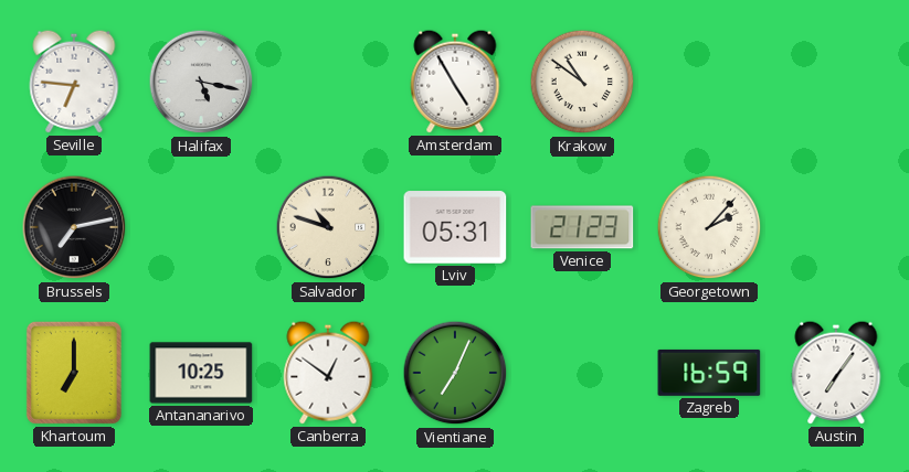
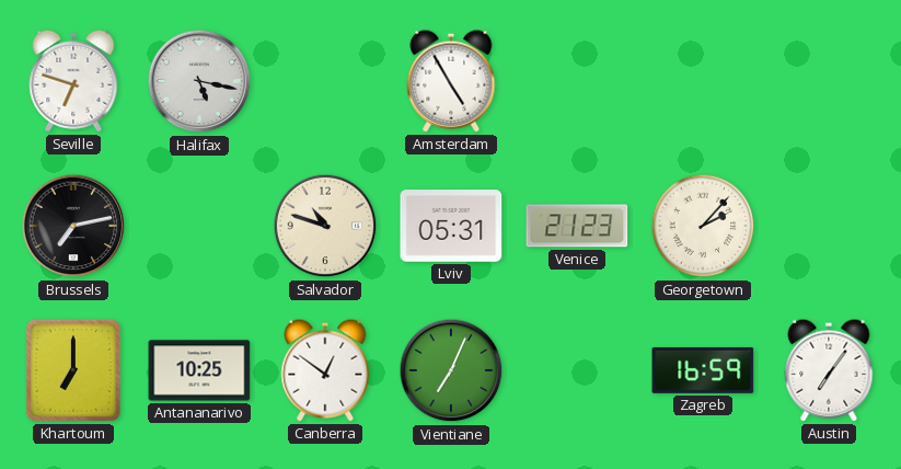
Seville: 6:46 -> 6:48
Krakow: 10:51 -> none
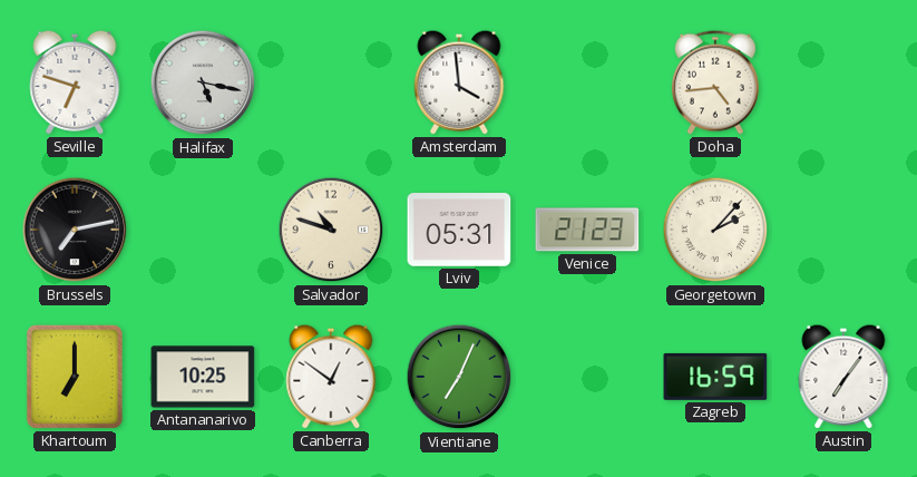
Amsterdam: 4:55 -> 3:59
Doha: none -> 4:44
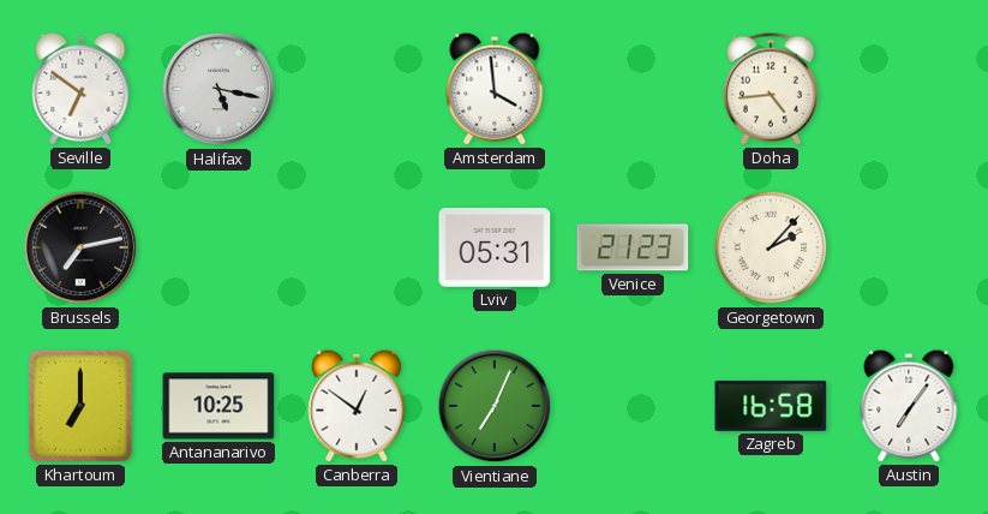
Seville: 6:48 -> 6:51
Salvador: 10:48 -> none
Zagreb: 16:59 -> 16:58
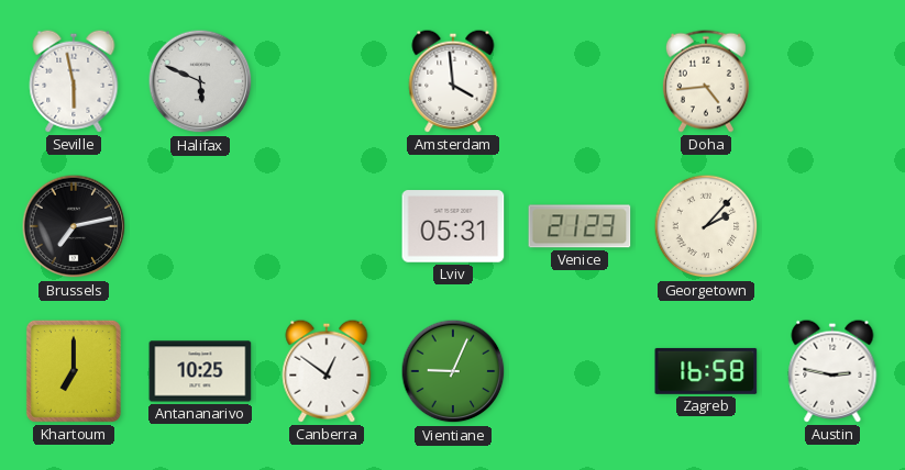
Seville: 6:51 -> 5:58
Halifax: 5:17 -> 5:49
Vientiane: 7:04 -> 9:04
Austin: 7:06 -> 2:47
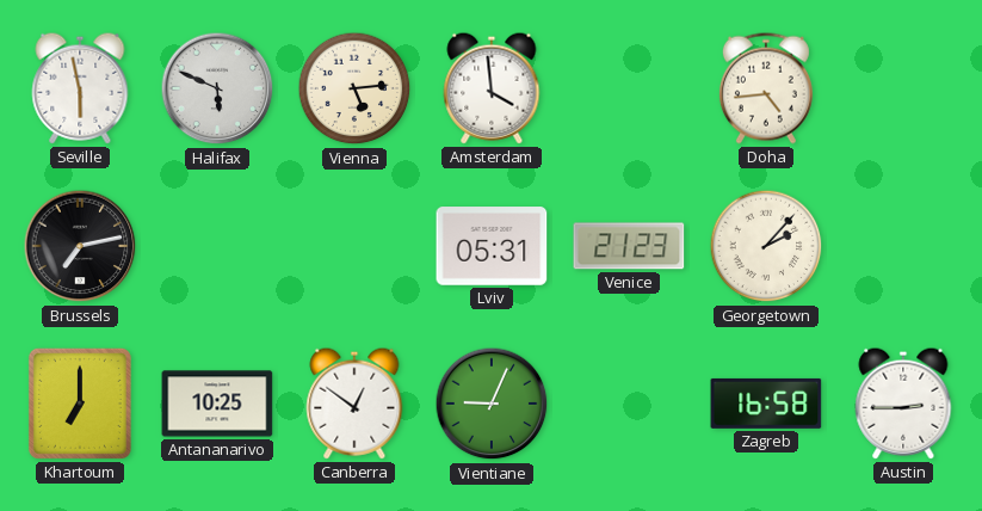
Vienna: none -> 5:14
Austin: 2:47 -> 2:45
